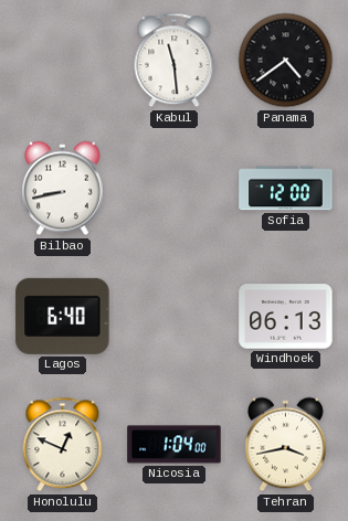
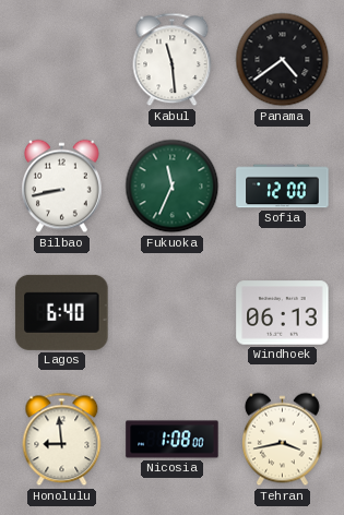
Fukuoka: none -> 11:34
Honolulu: 12:49 -> 8:59
Nicosia: 1:04 -> 1:08
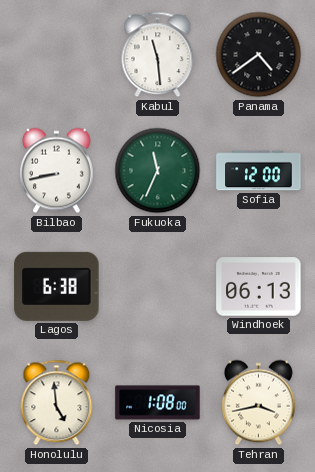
Lagos: 6:40 -> 6:38
Honolulu: 8:59 -> 4:59
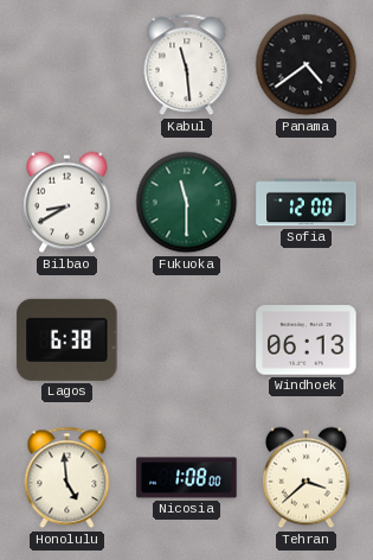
Bilbao: 8:43 -> 8:40
Fukuoka: 11:34 -> 11:30
Tehran: 3:43 -> 3:38
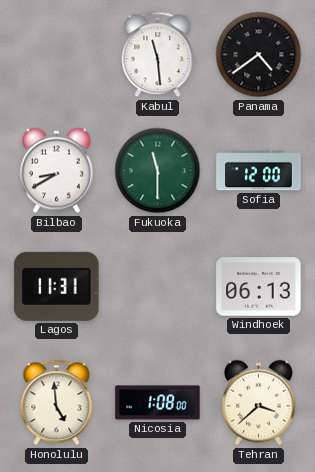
Lagos: 6:38 -> 11:31
